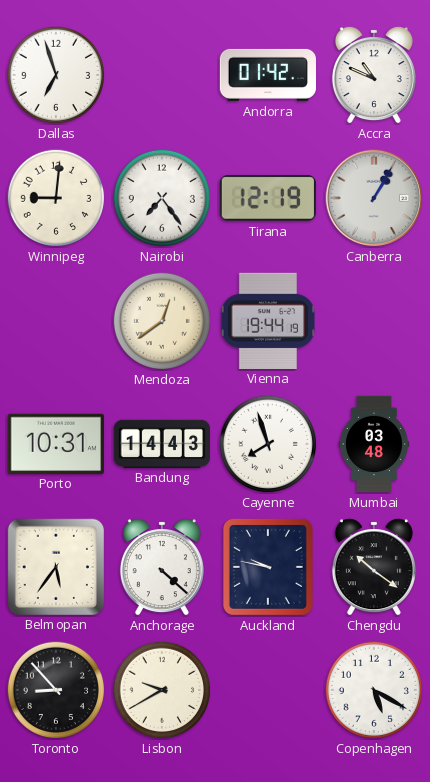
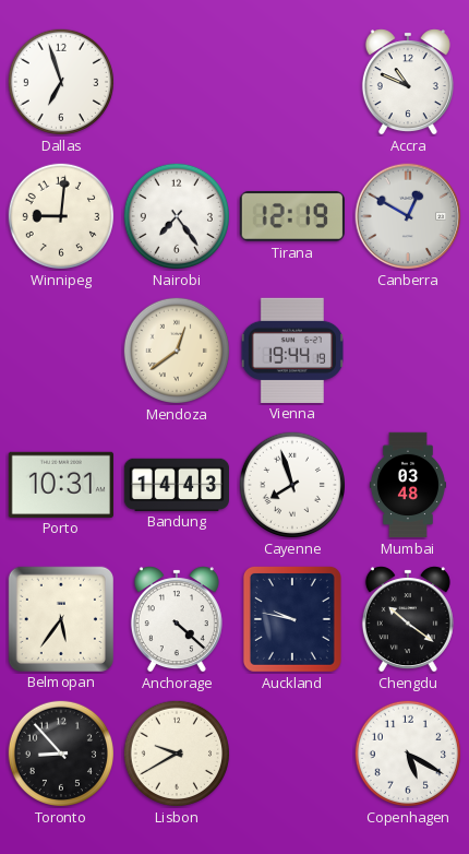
Andorra: 01:42 -> none
Canberra: 1:05 -> 12:50
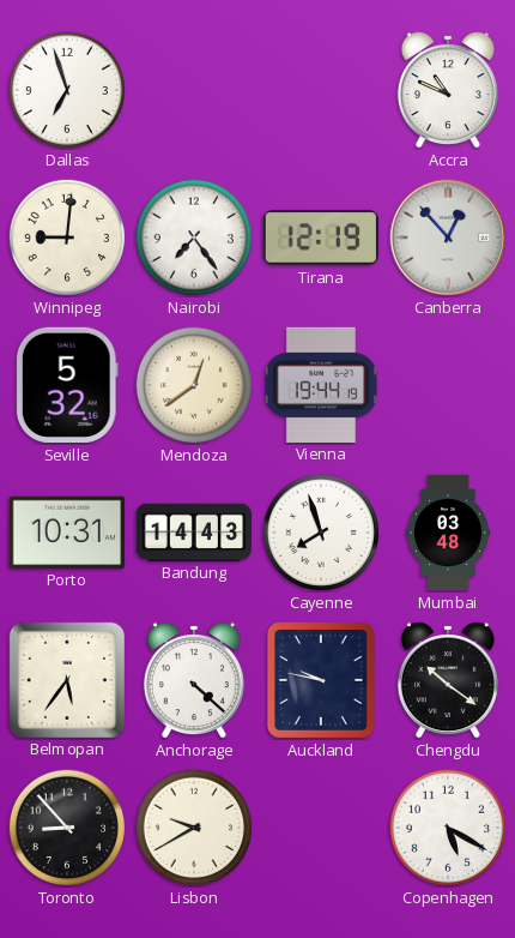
Canberra: 12:50 -> 12:53
Seville: none -> 5:32
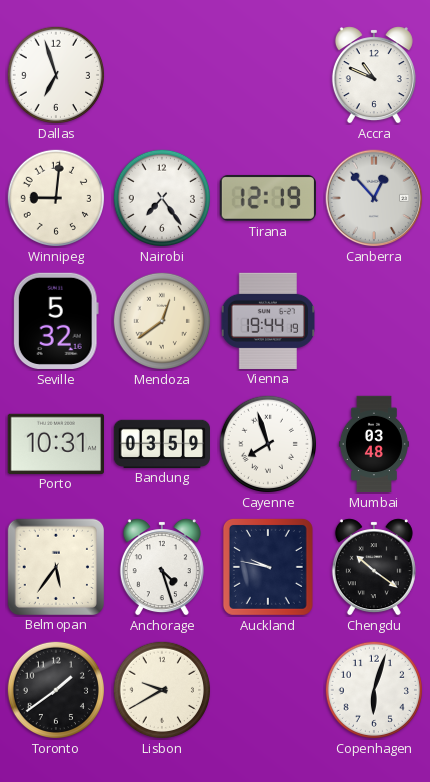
Bandung: 14:43 -> 03:59
Anchorage: 4:22 -> 4:27
Toronto: 8:53 -> 1:39
Copenhagen: 5:20 -> 6:03
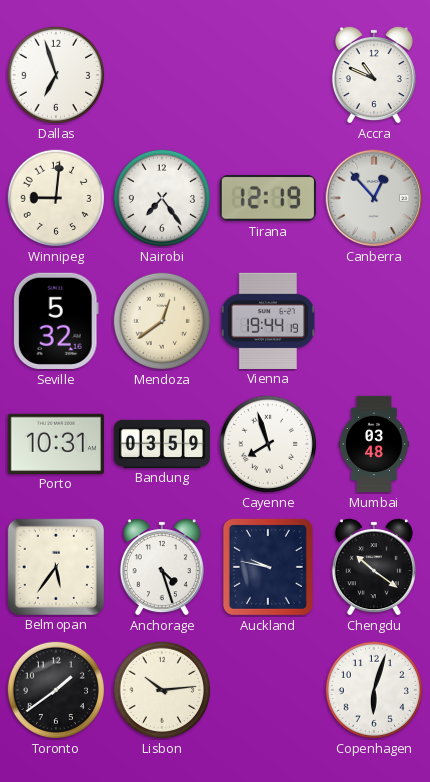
Lisbon: 9:40 -> 10:14
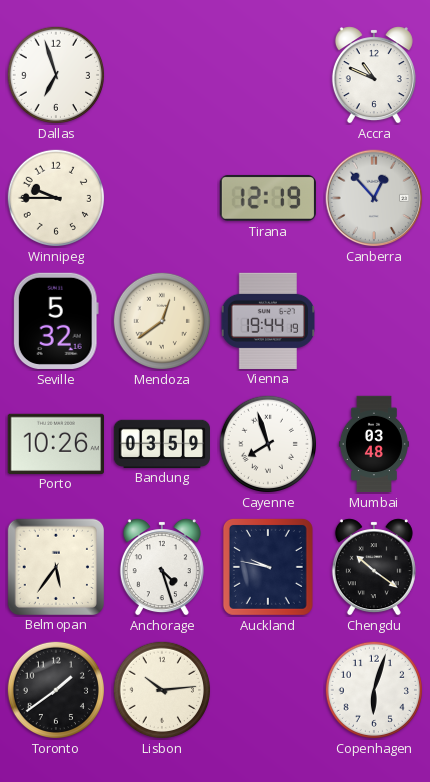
Winnipeg: 9:01 -> 9:45
Nairobi: 7:24 -> none
Porto: 10:31 -> 10:26
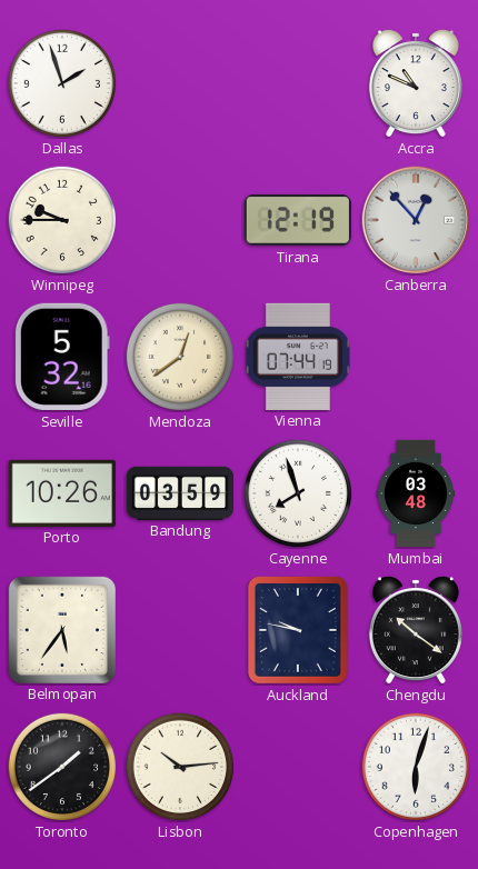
Dallas: 6:57 -> 1:57
Vienna: 19:44 -> 07:44
Anchorage: 4:27 -> none
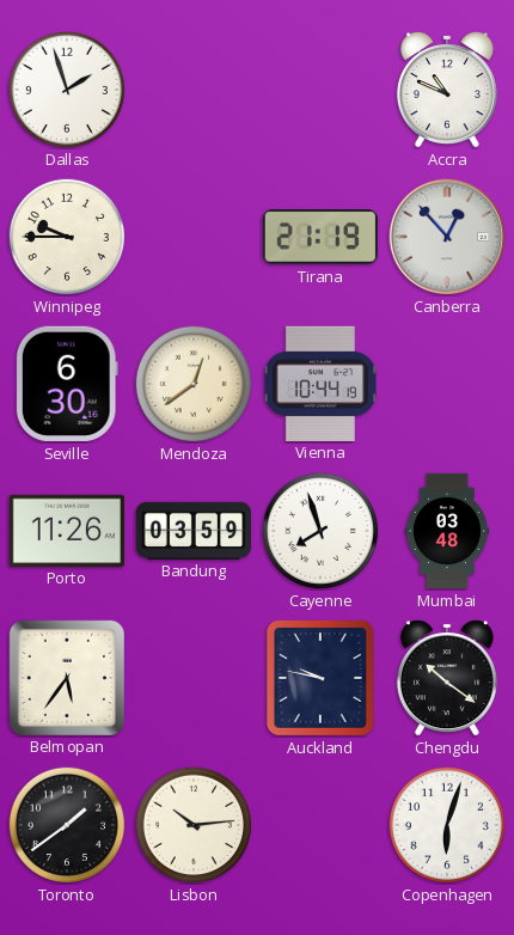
Tirana: 12:19 -> 21:19
Seville: 5:32 -> 6:30
Vienna: 07:44 -> 10:44
Porto: 10:26 -> 11:26
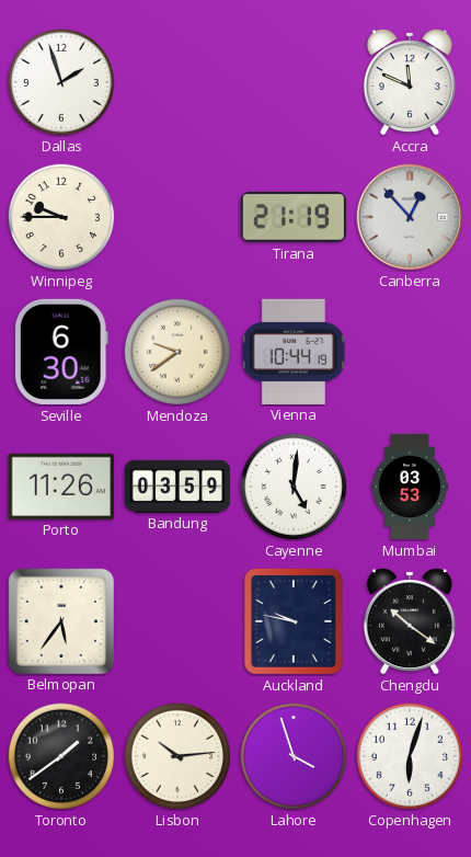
Accra: 10:49 -> 11:49
Mendoza: 12:39 -> 9:39
Cayenne: 7:57 -> 5:01
Mumbai: 03:48 -> 03:53
Lahore: none -> 3:57
